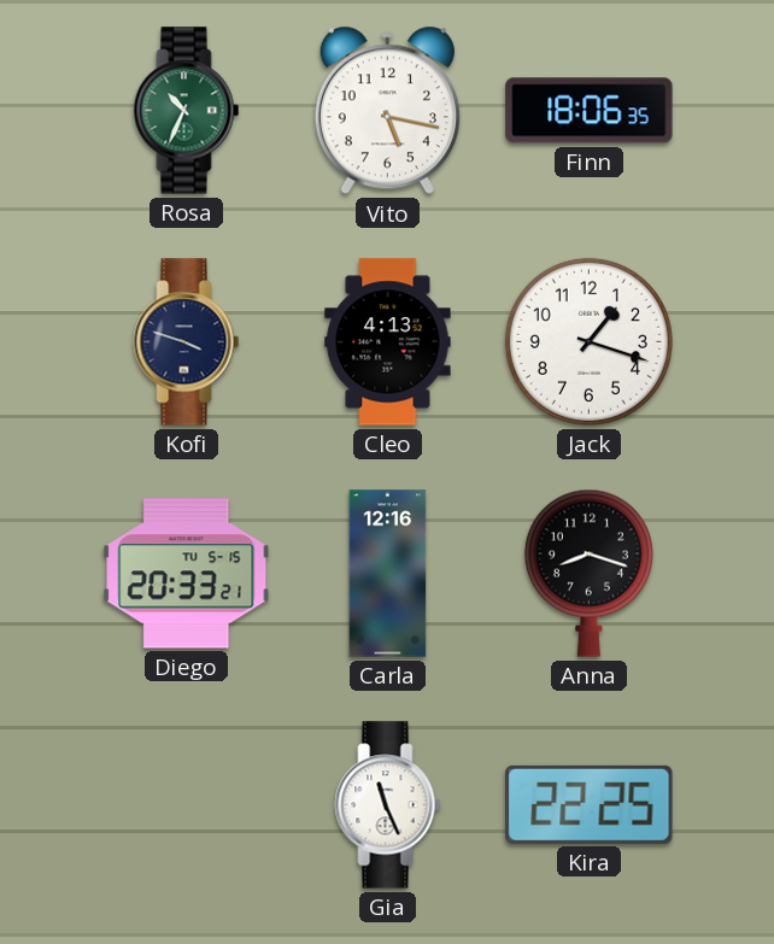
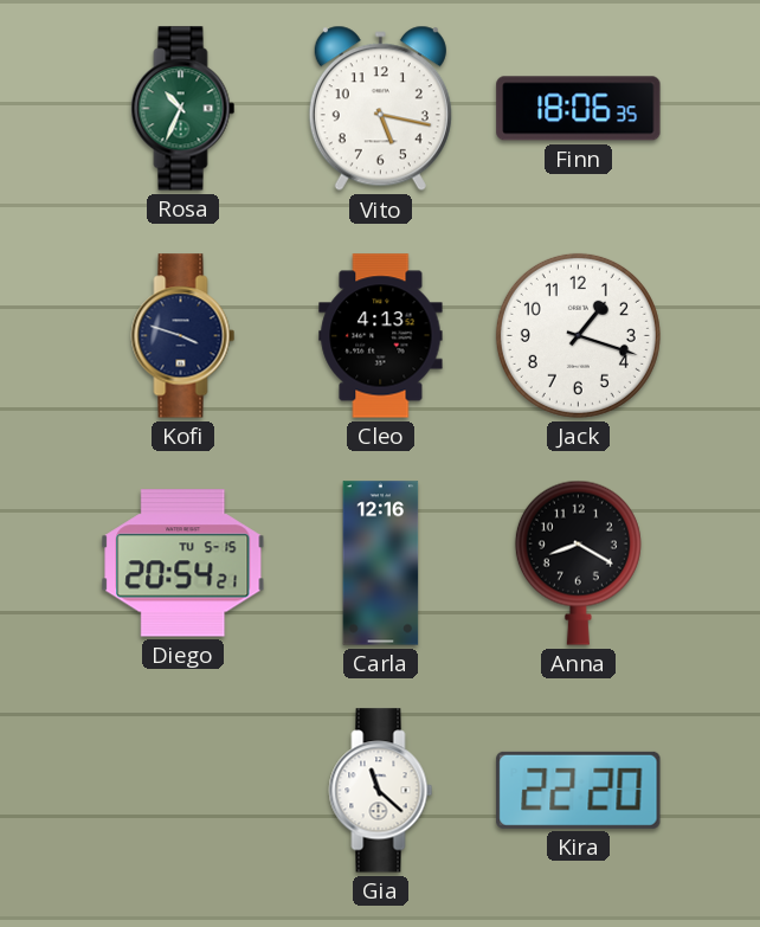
Diego: 20:33 -> 20:54
Anna: 8:18 -> 8:20
Gia: 11:26 -> 11:22
Kira: 22:25 -> 22:20
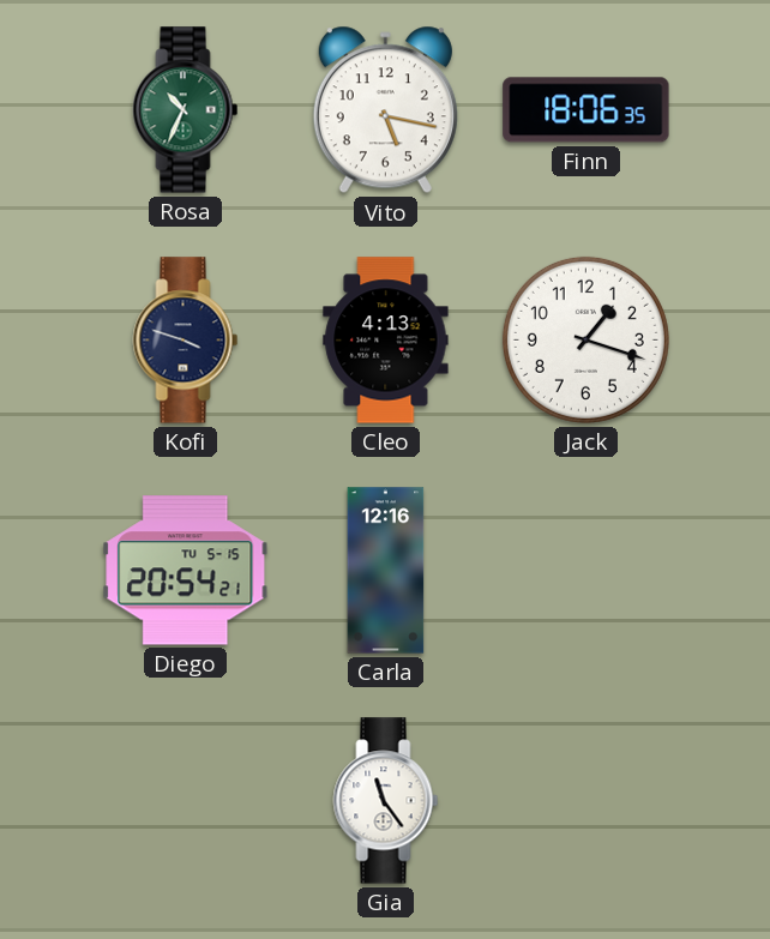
Anna: 8:20 -> none
Gia: 11:22 -> 11:24
Kira: 22:20 -> none
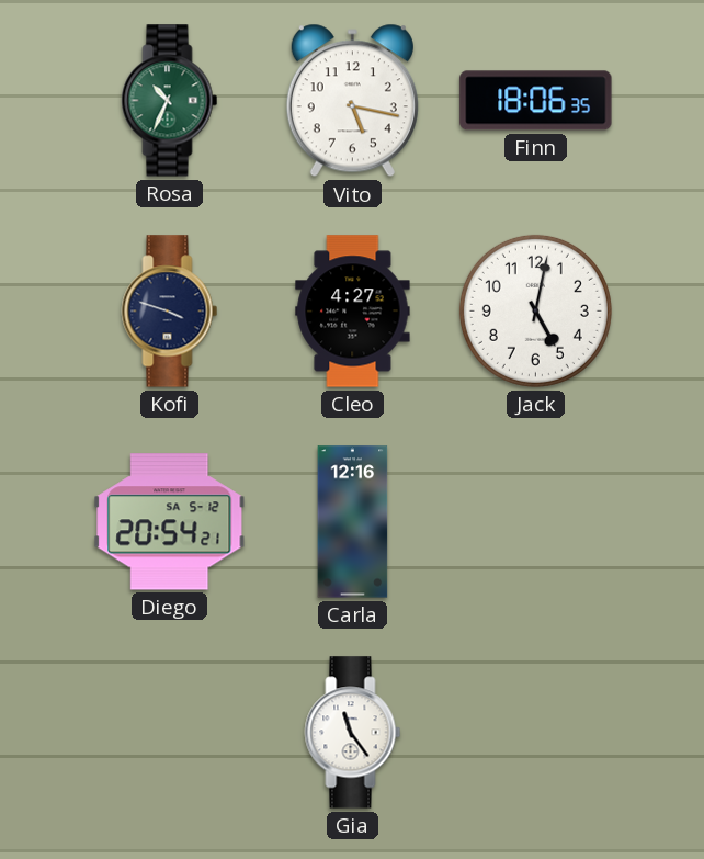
Cleo: 4:13 -> 4:27
Jack: 1:18 -> 5:02
Diego date: TU 5-15 -> SA 5-12
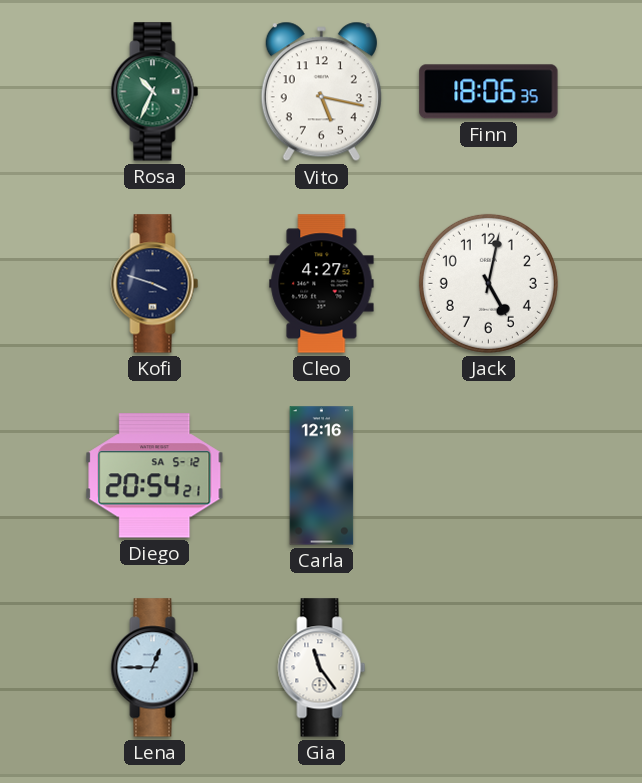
Lena: none -> 12:45
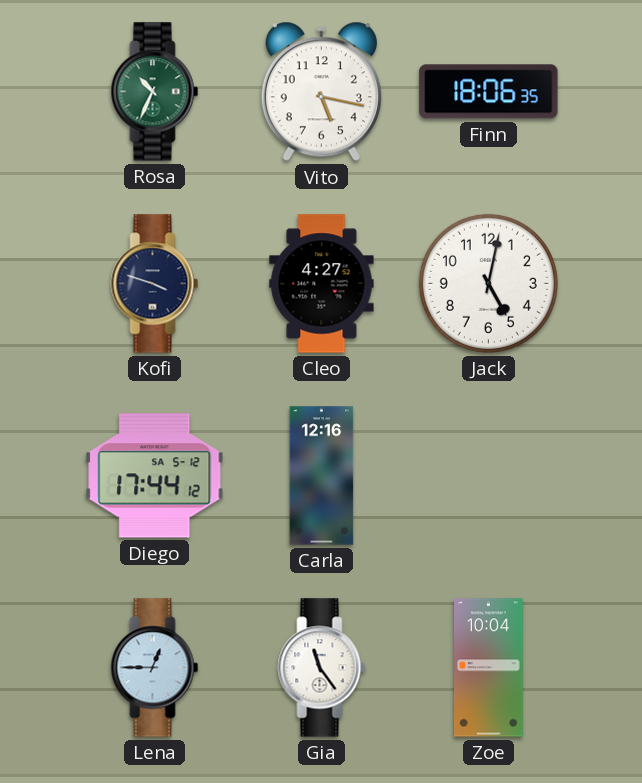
Diego: 20:54 -> 17:44
Zoe: none -> 10:04
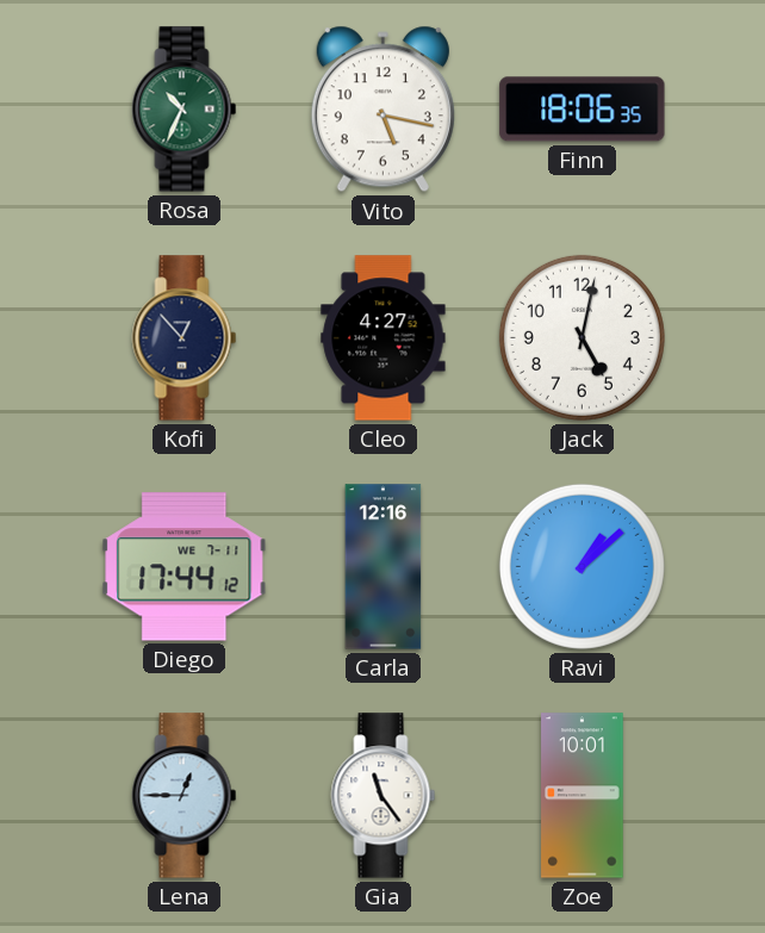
Kofi: 3:48 -> 12:53
Diego date: SA 5-12 -> WE 7-11
Ravi: none -> 1:08
Zoe: 10:04 -> 10:01
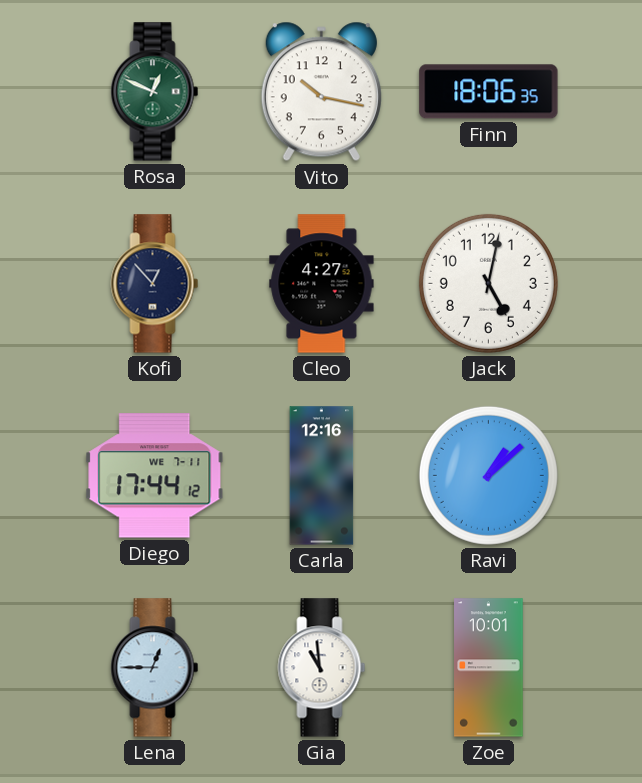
Rosa: 10:34 -> 12:49
Vito: 5:17 -> 10:17
Gia: 11:24 -> 10:59
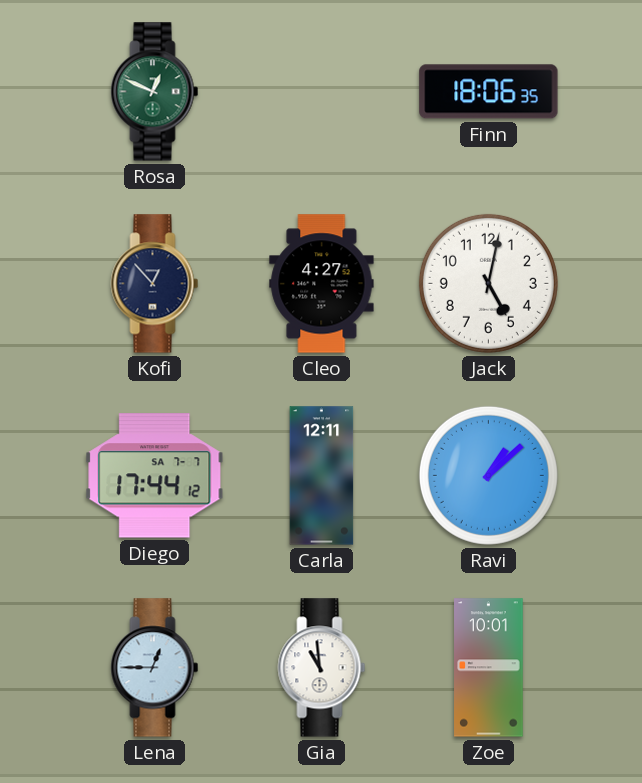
Vito: 10:17 -> none
Diego date: WE 7-11 -> SA 7-7
Carla: 12:16 -> 12:11
